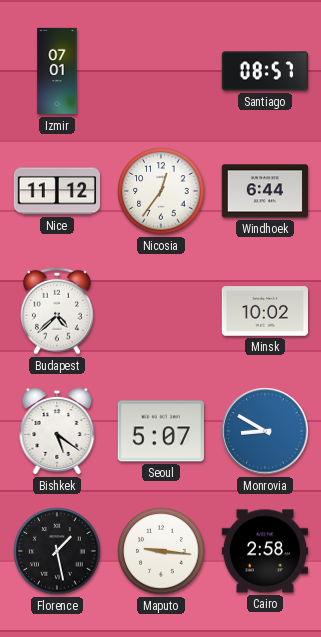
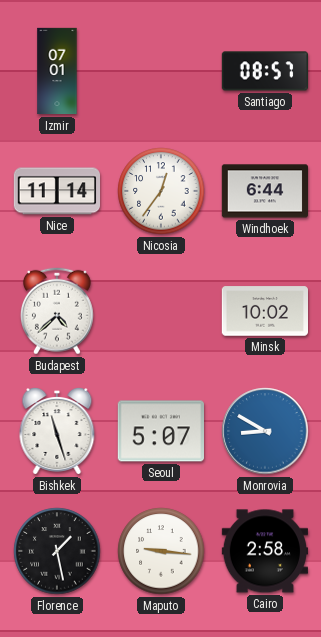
Nice: 11:12 -> 11:14
Bishkek: 5:21 -> 11:27
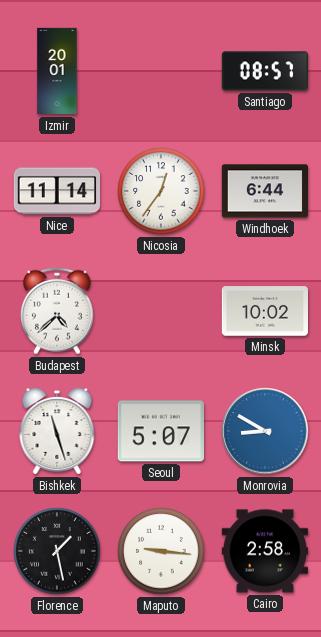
Izmir: 07:01 -> 20:01
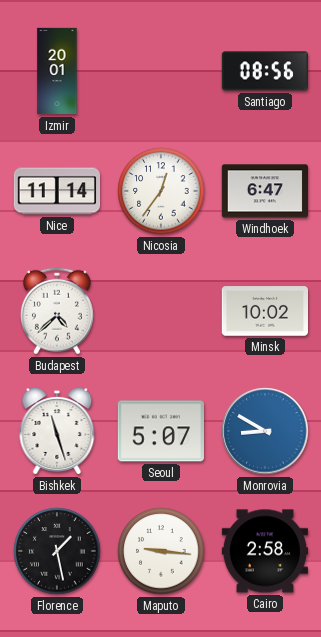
Santiago: 08:57 -> 08:56
Windhoek: 6:44 -> 6:47
